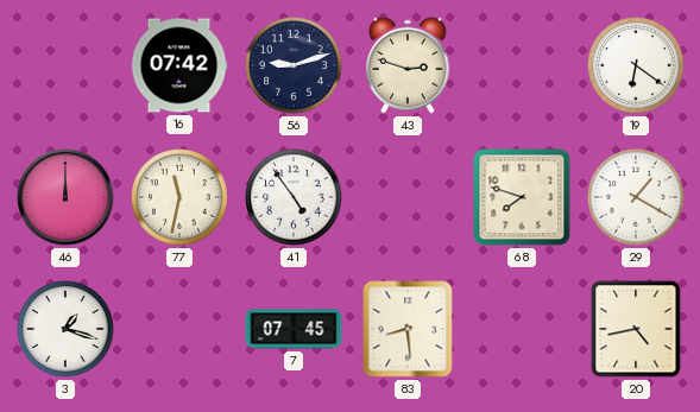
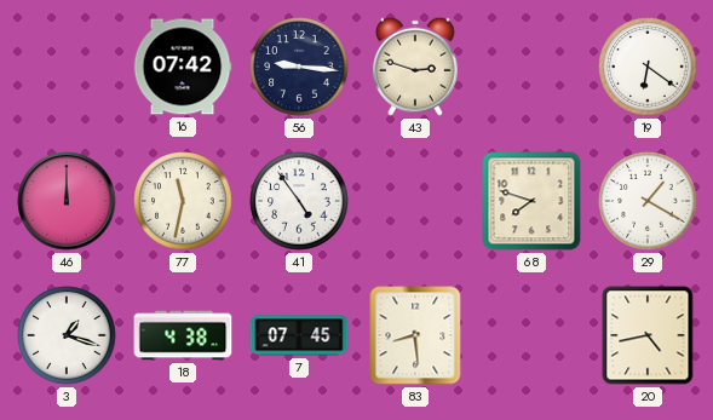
56: 9:12 -> 9:16
18: none -> 4:38
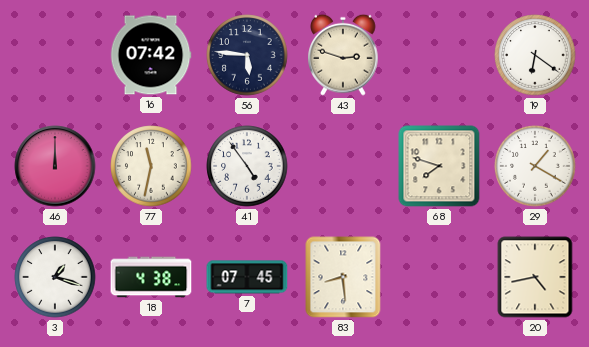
56: 9:16 -> 5:46
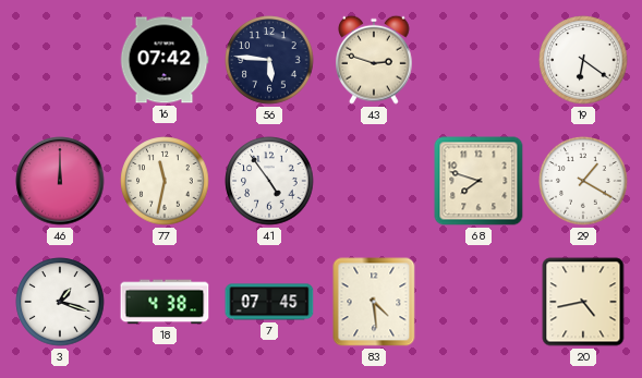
83: 8:29 -> 4:29
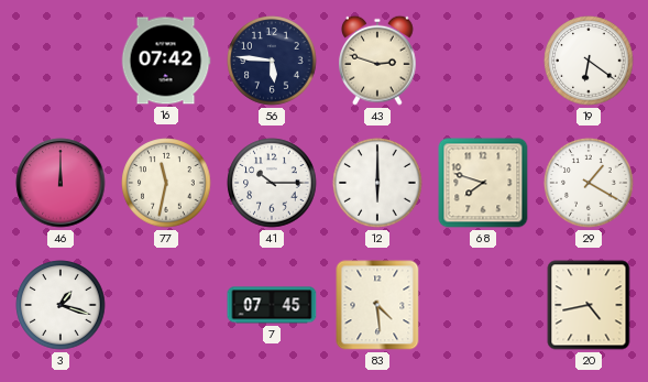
41: 4:54 -> 10:15
12: none -> 6:00
18: 4:38 -> none
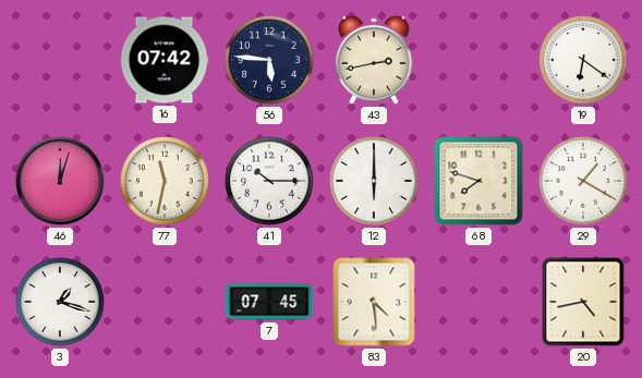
43: 2:48 -> 2:43
46: 12:00 -> 12:03
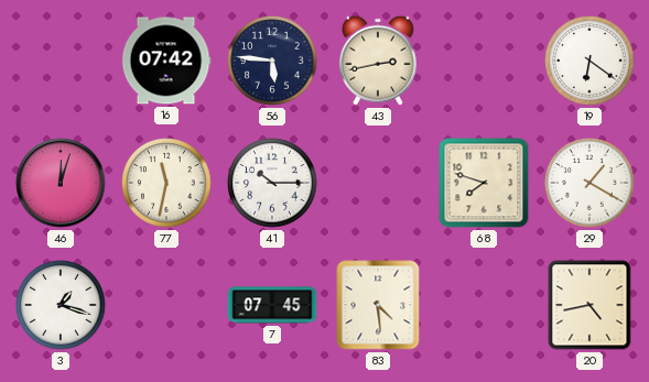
12: 6:00 -> none
